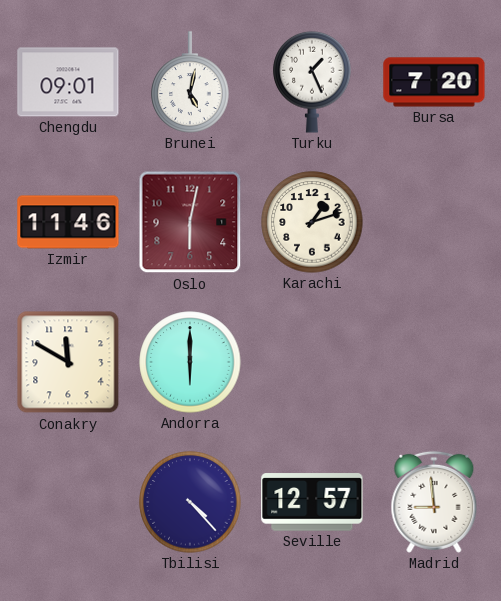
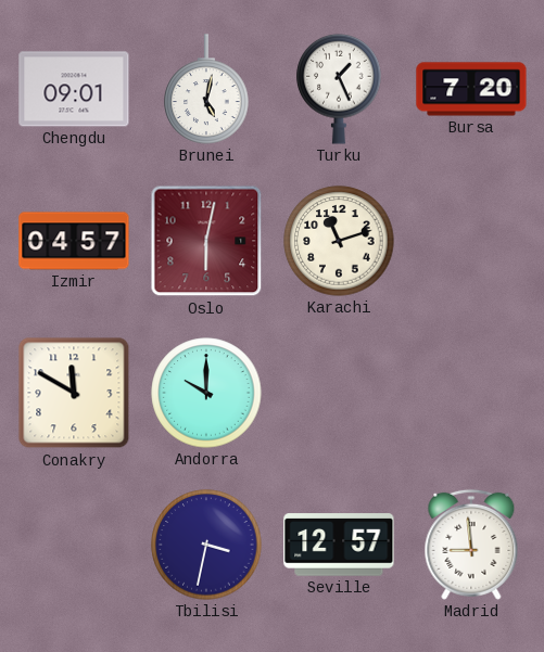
Izmir: 11:46 -> 04:57
Karachi: 1:12 -> 11:12
Andorra: 6:00 -> 10:00
Tbilisi: 4:23 -> 3:32
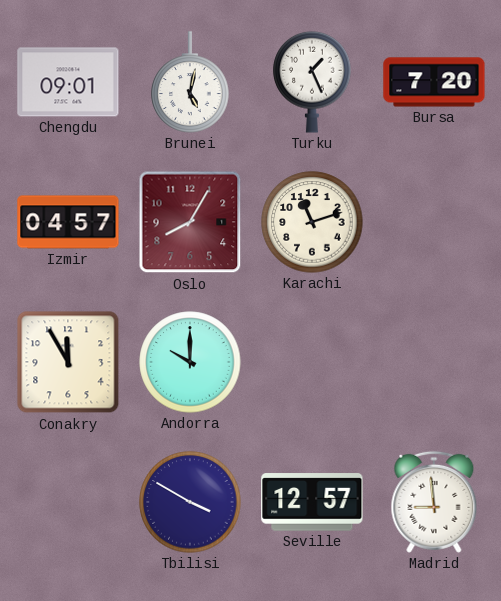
Oslo: 6:02 -> 8:05
Conakry: 11:50 -> 11:55
Tbilisi: 3:32 -> 3:50
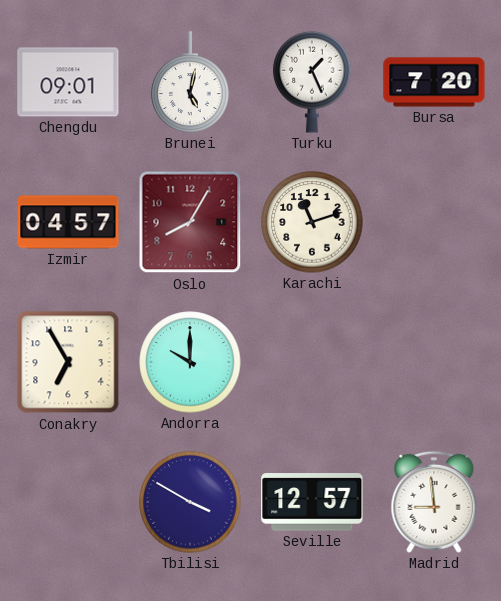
Conakry: 11:55 -> 6:55
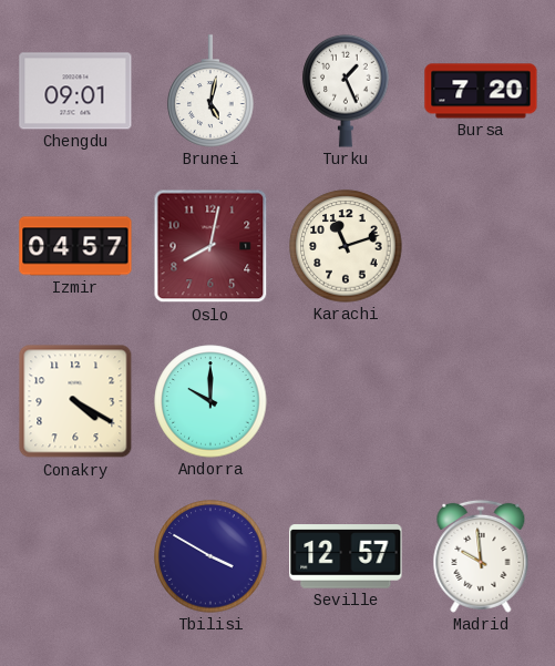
Oslo: 8:05 -> 8:02
Conakry: 6:55 -> 4:20
Madrid: 8:59 -> 9:59
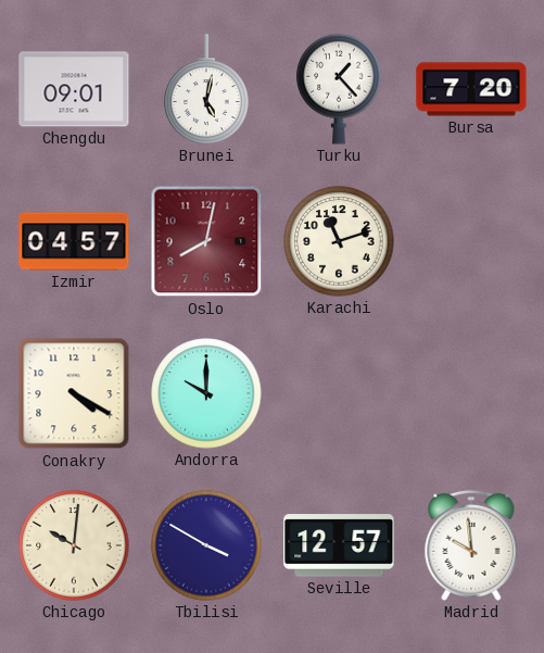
Turku: 1:26 -> 1:23
Chicago: none -> 10:01
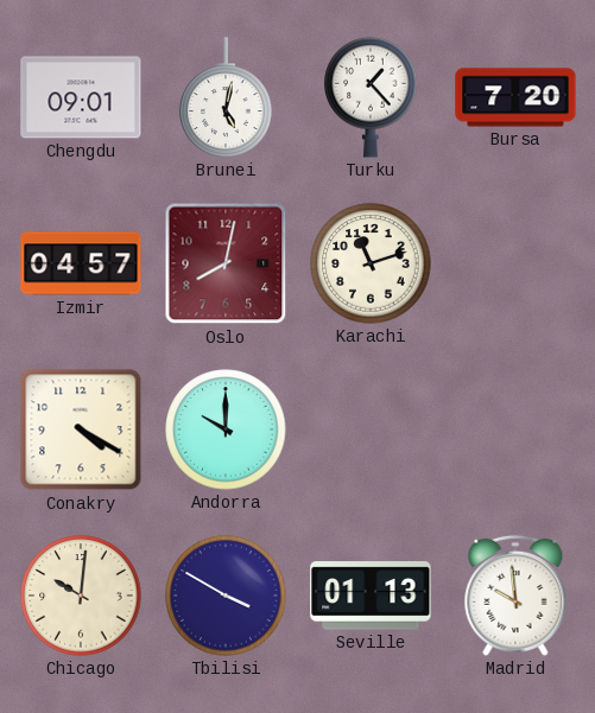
Seville: 12:57 -> 01:13
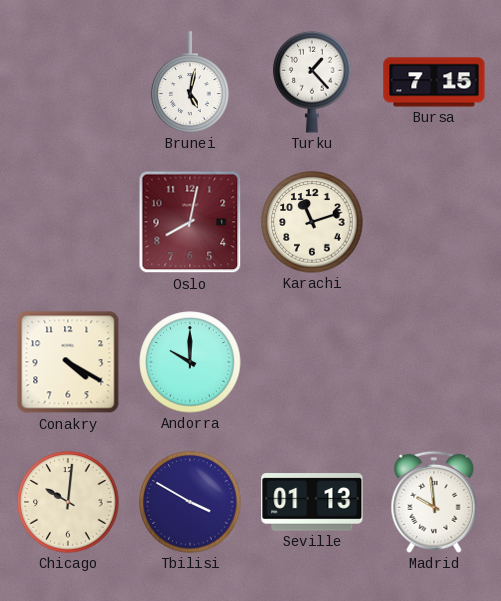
Chengdu: 09:01 -> none
Bursa: 7:20 -> 7:15
Izmir: 04:57 -> none
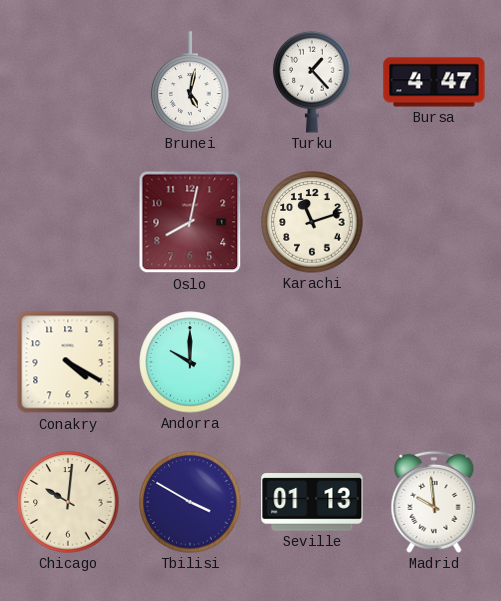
Bursa: 7:15 -> 4:47
